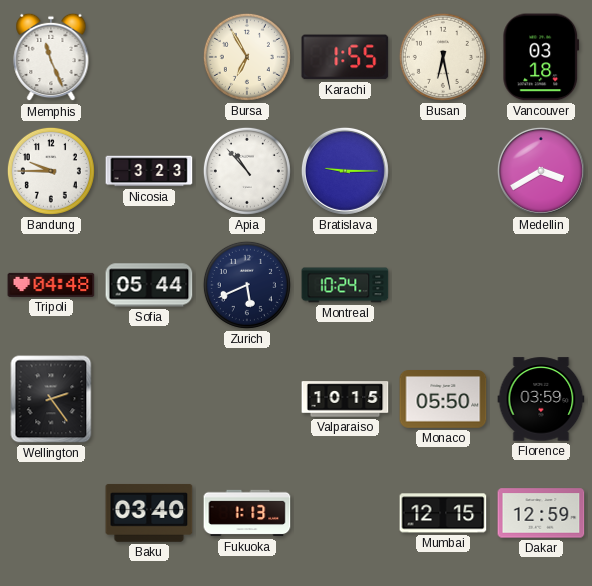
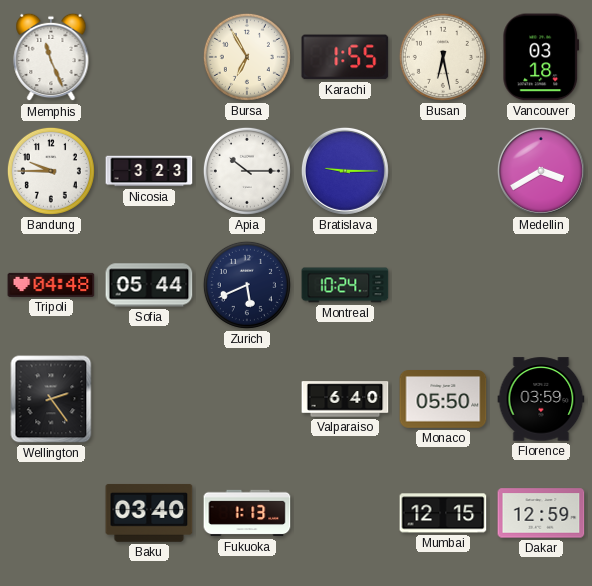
Apia: 10:53 -> 10:15
Valparaiso: 10:15 -> 6:40
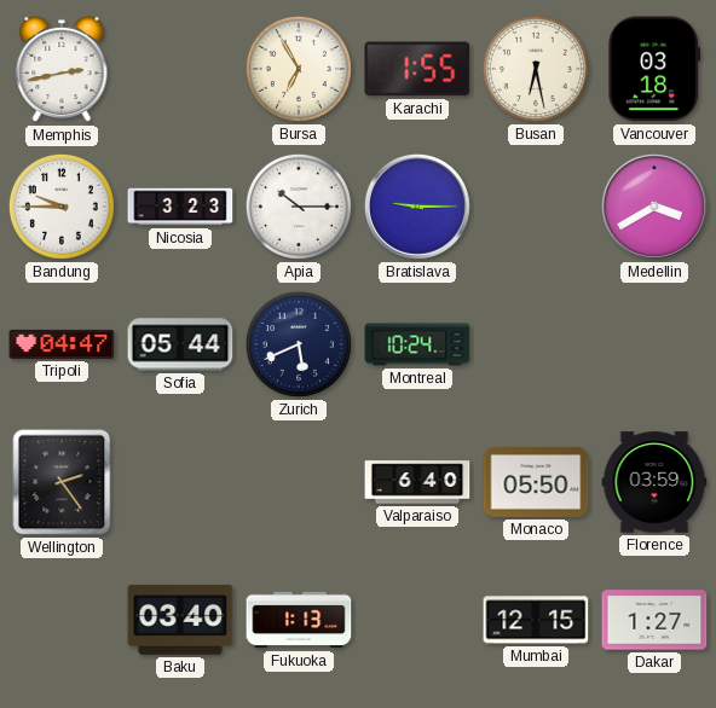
Memphis: 11:26 -> 2:43
Tripoli: 04:48 -> 04:47
Dakar: 12:59 -> 1:27
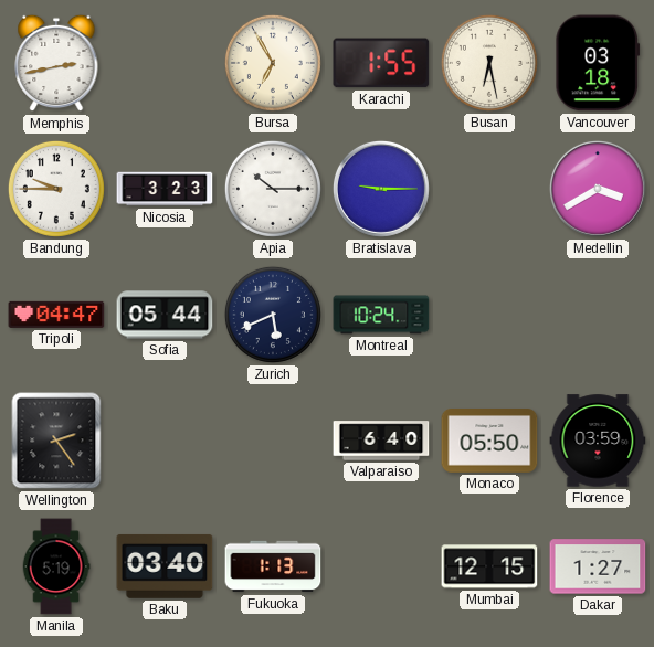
Manila: none -> 5:19
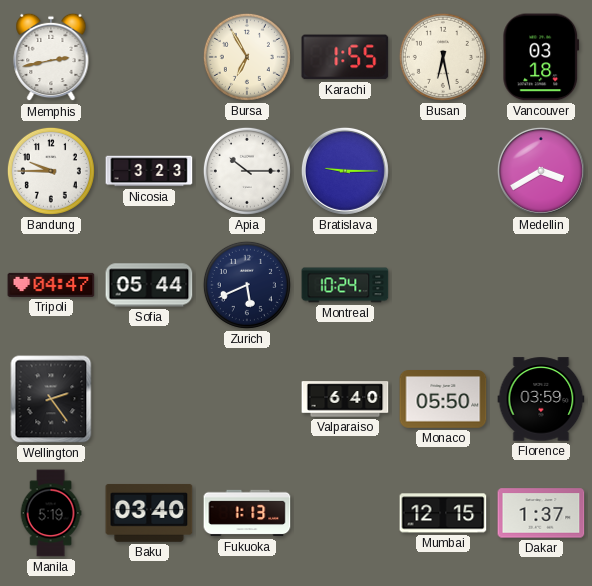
Dakar: 1:27 -> 1:37
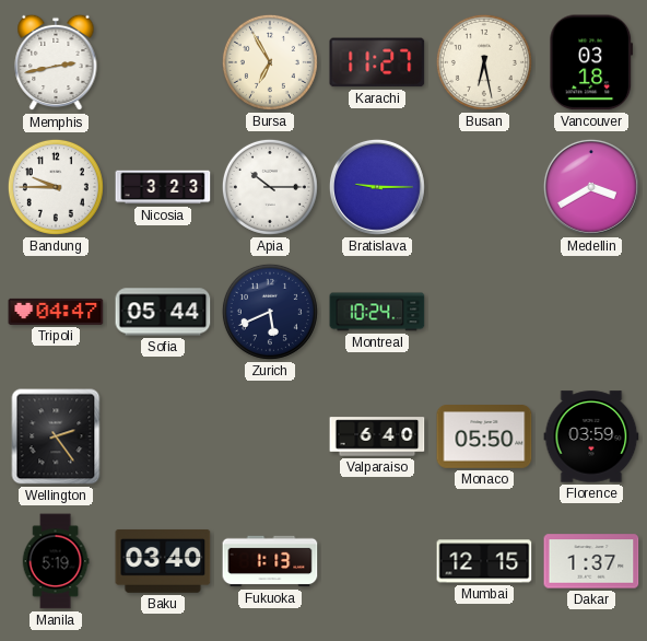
Karachi: 1:55 -> 11:27
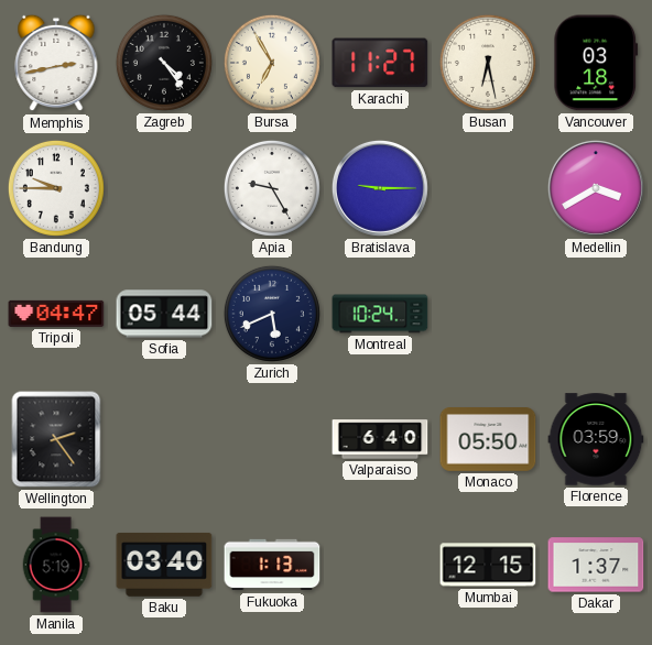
Zagreb: none -> 4:24
Nicosia: 3:23 -> none
Apia: 10:15 -> 9:25
